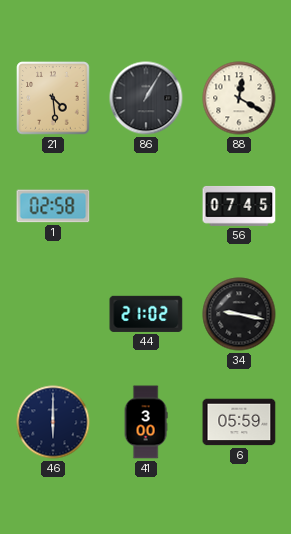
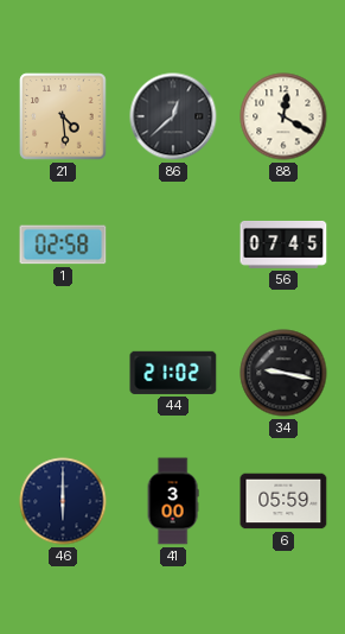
86: 1:05 -> 12:38
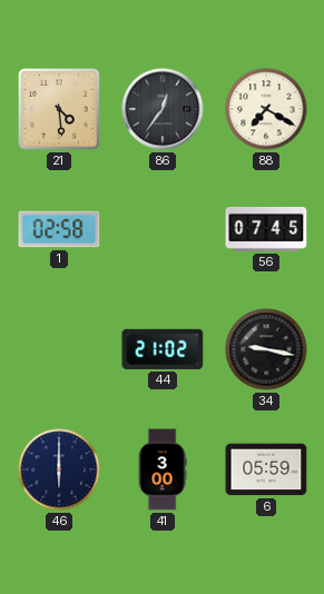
86: 12:38 -> 12:36
88: 12:20 -> 7:20
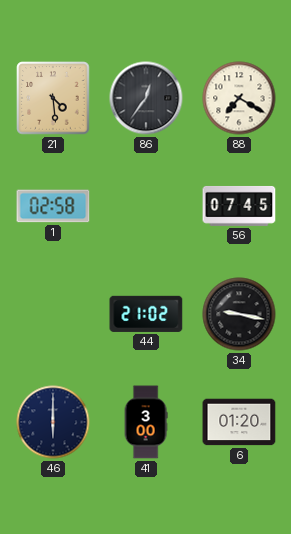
6: 05:59 -> 01:20
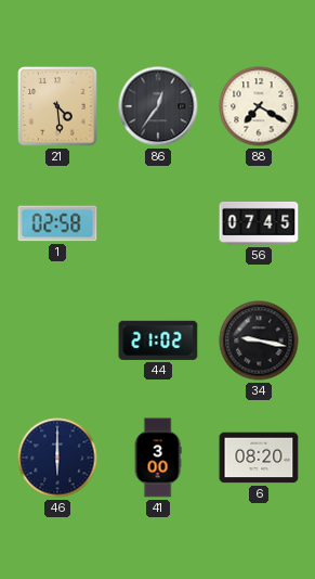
6: 01:20 -> 08:20
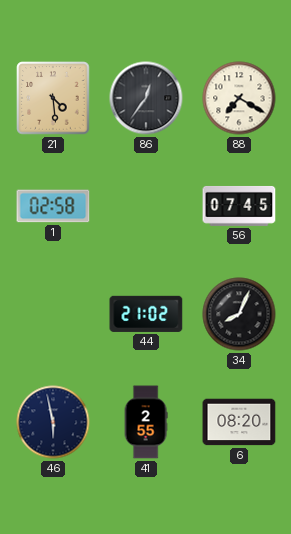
34: 9:17 -> 8:04
46: 6:00 -> 5:58
41: 3:00 -> 2:55
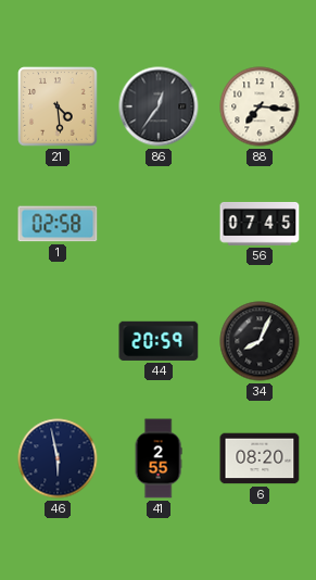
88: 7:20 -> 7:16
44: 21:02 -> 20:59
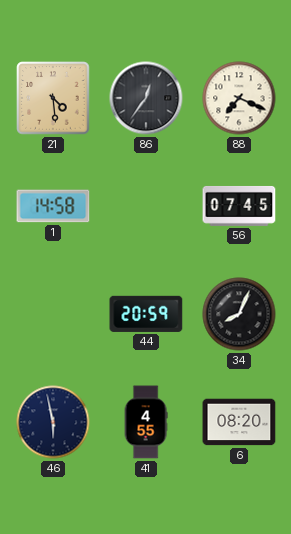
88: 7:16 -> 7:19
1: 02:58 -> 14:58
41: 2:55 -> 4:55
